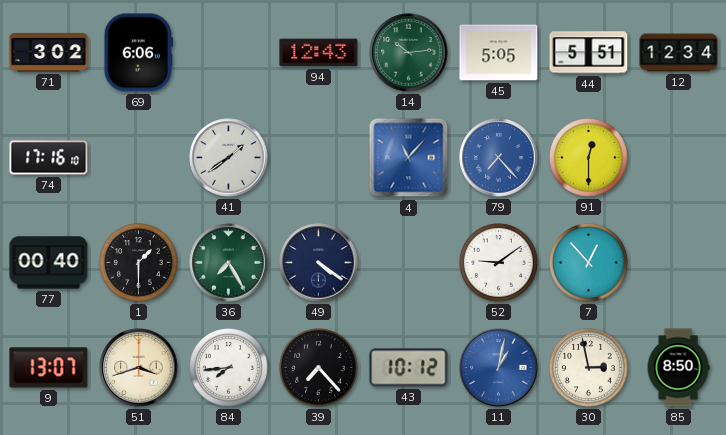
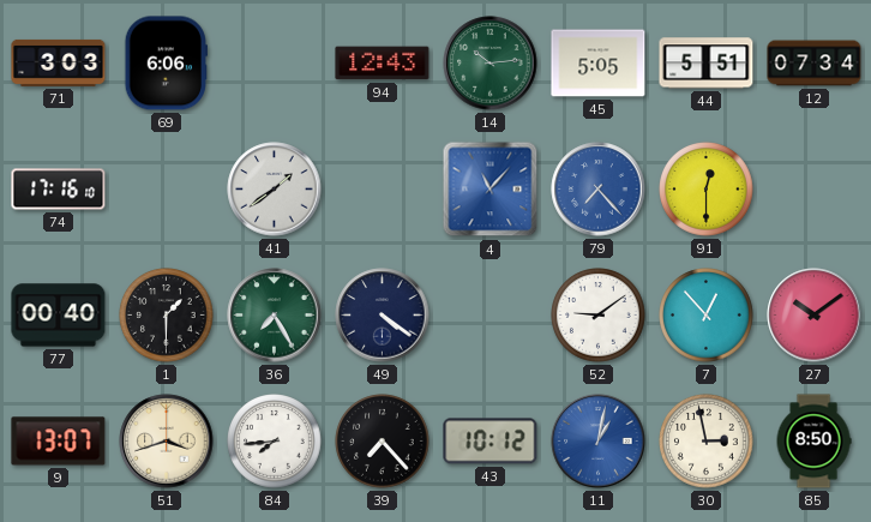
71: 3:02 -> 3:03
12: 12:34 -> 07:34
27: none -> 10:09
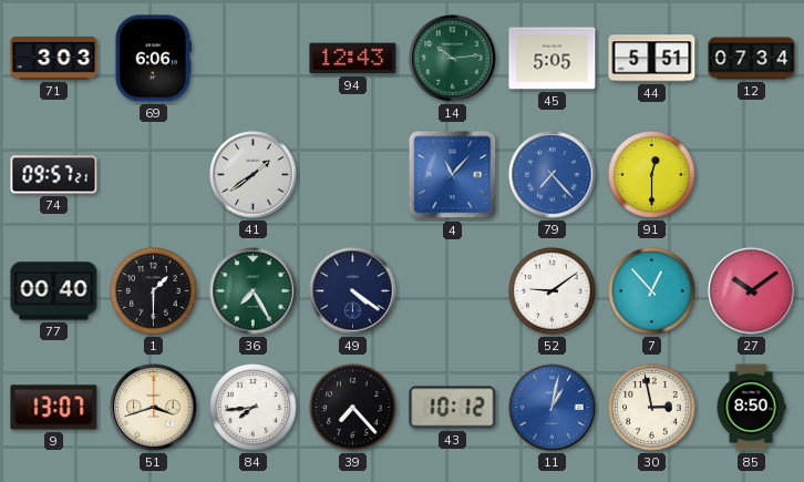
74: 17:16 -> 09:57
